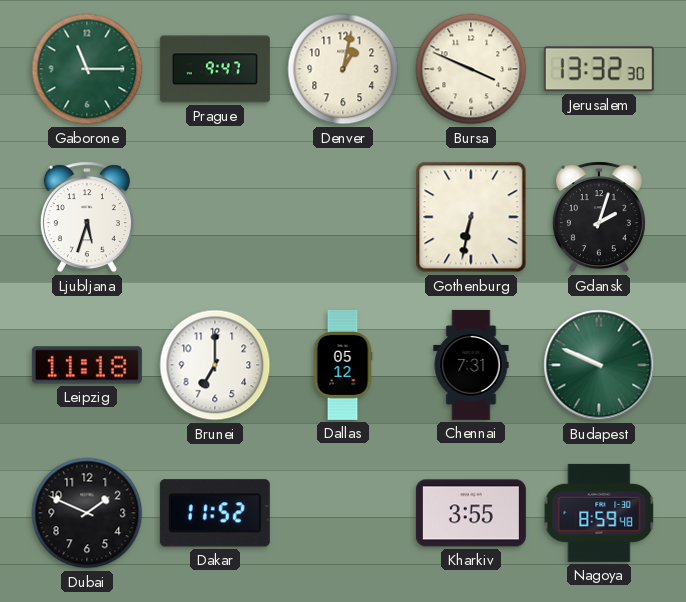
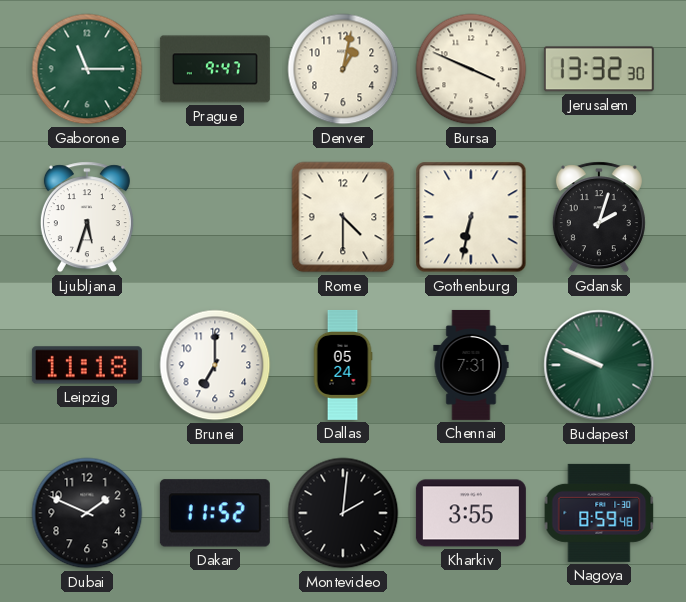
Rome: none -> 4:30
Dallas: 05:12 -> 05:24
Montevideo: none -> 2:01
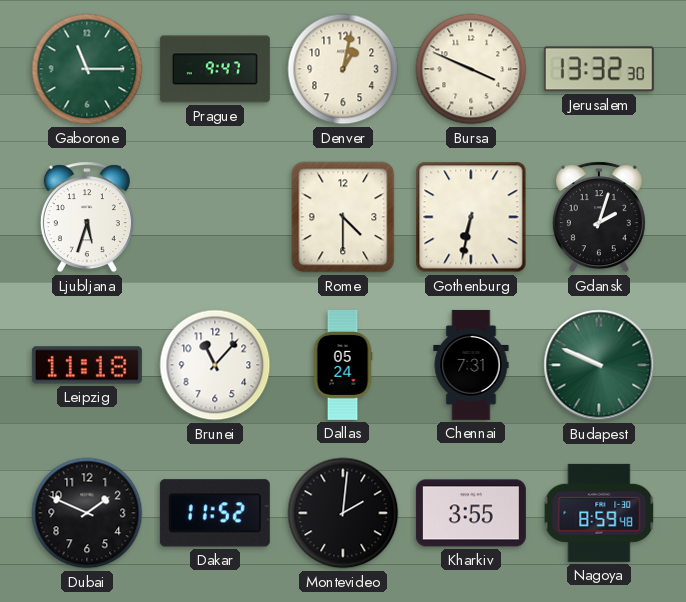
Brunei: 7:00 -> 11:07
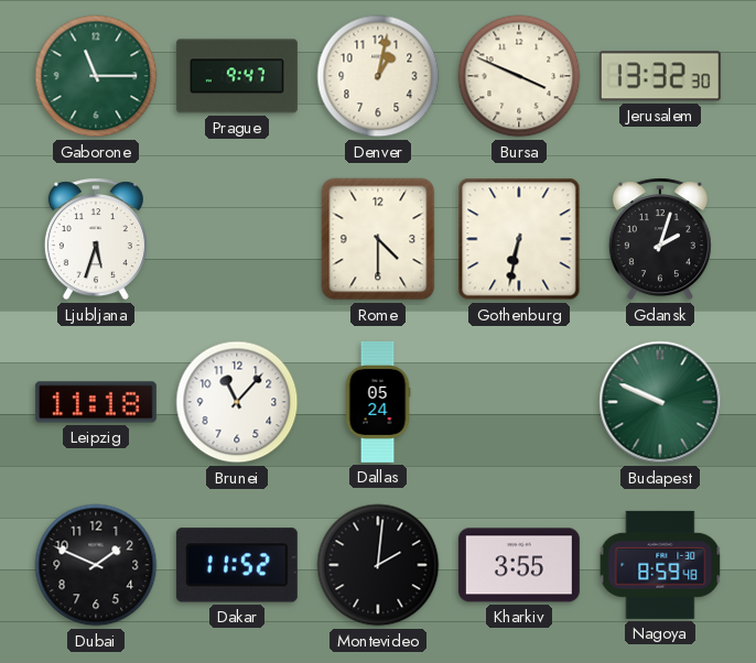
Chennai: 7:31 -> none
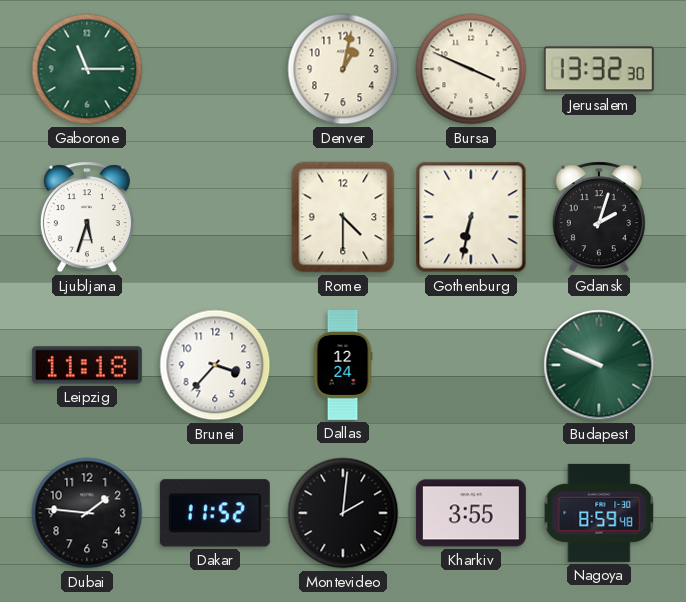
Prague: 9:47 -> none
Brunei: 11:07 -> 3:37
Dallas: 05:24 -> 12:24
Dubai: 1:49 -> 1:46
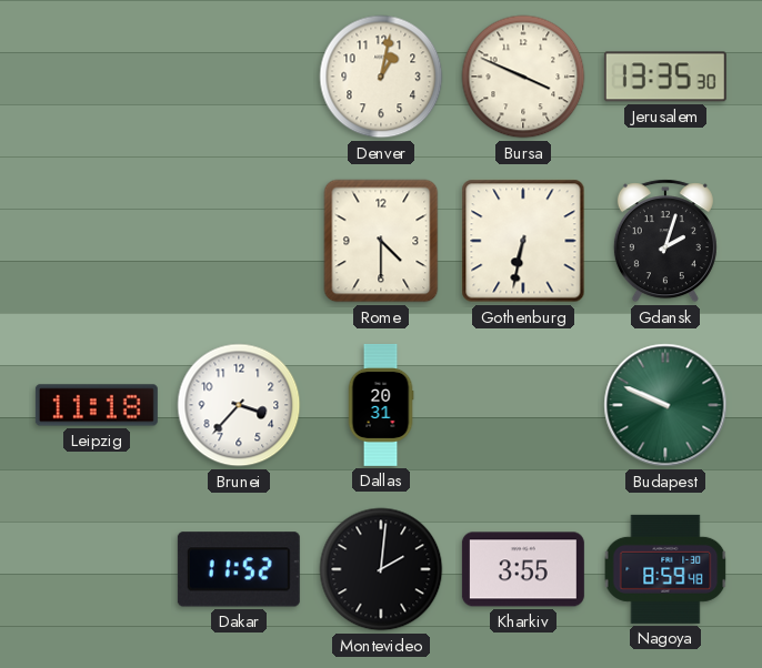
Gaborone: 11:15 -> none
Jerusalem: 13:32 -> 13:35
Ljubljana: 5:33 -> none
Dallas: 12:24 -> 20:31
Dubai: 1:46 -> none
